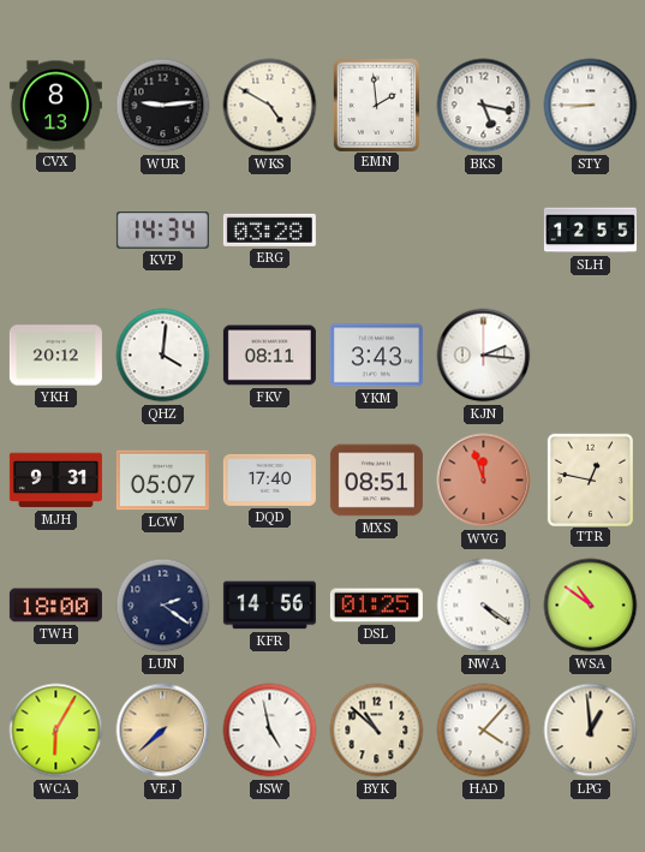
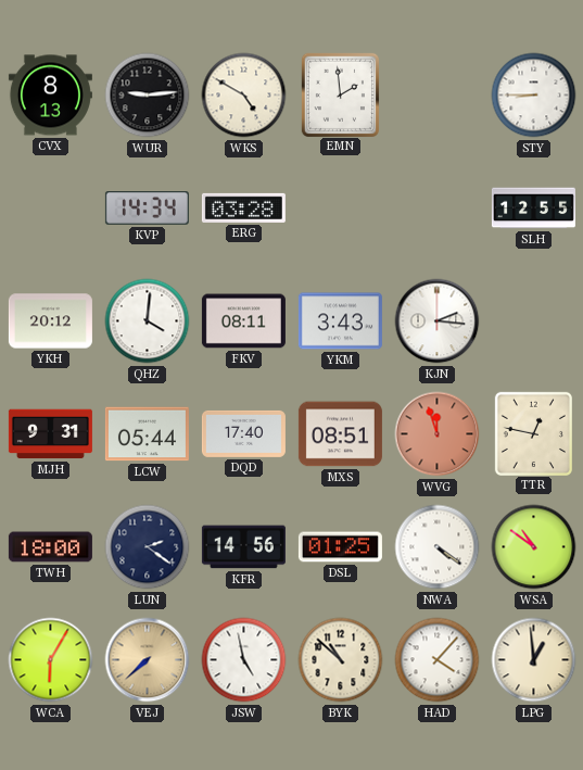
BKS: 5:17 -> none
LCW: 05:07 -> 05:44
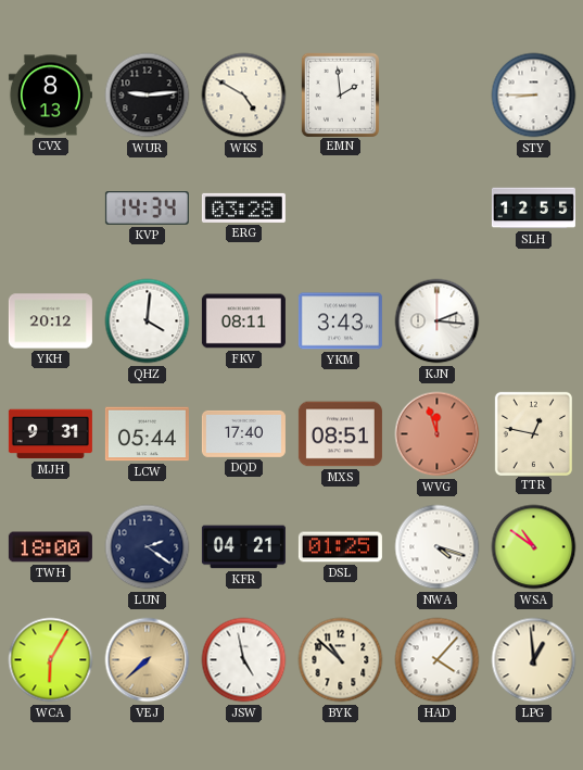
KFR: 14:56 -> 04:21
NWA: 4:21 -> 4:18
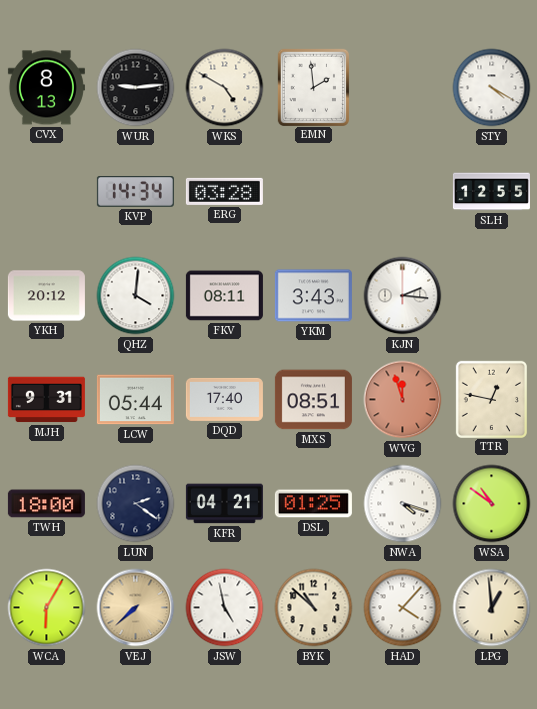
STY: 8:45 -> 4:20
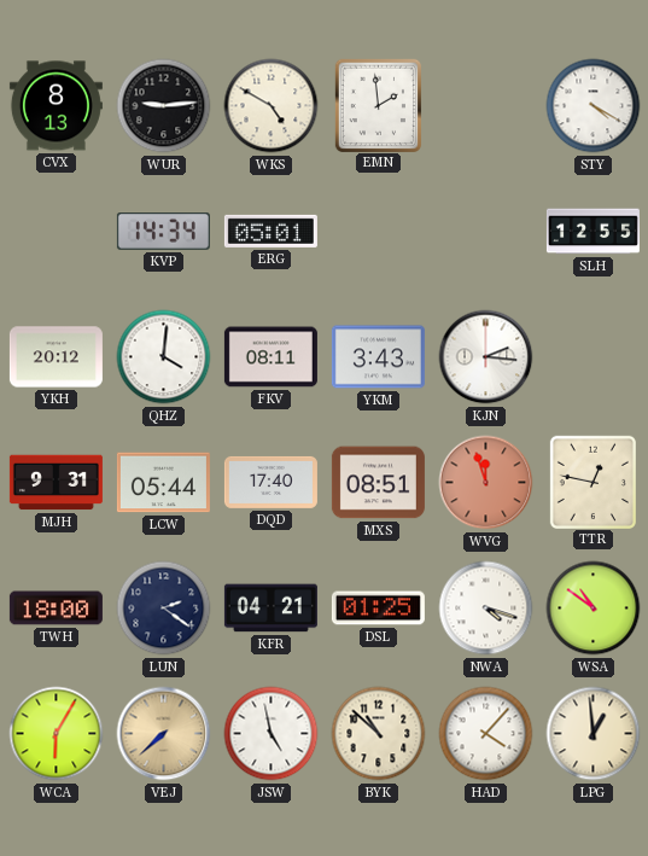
ERG: 03:28 -> 05:01
